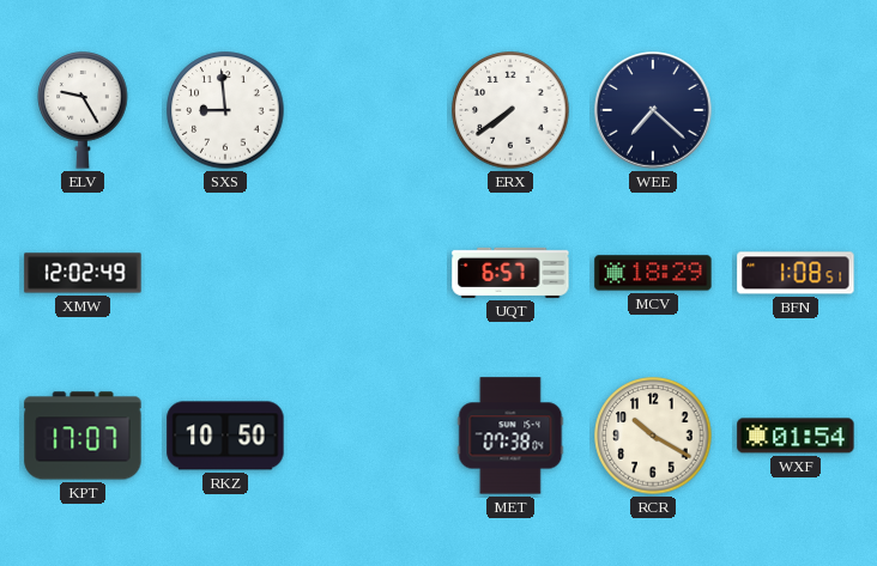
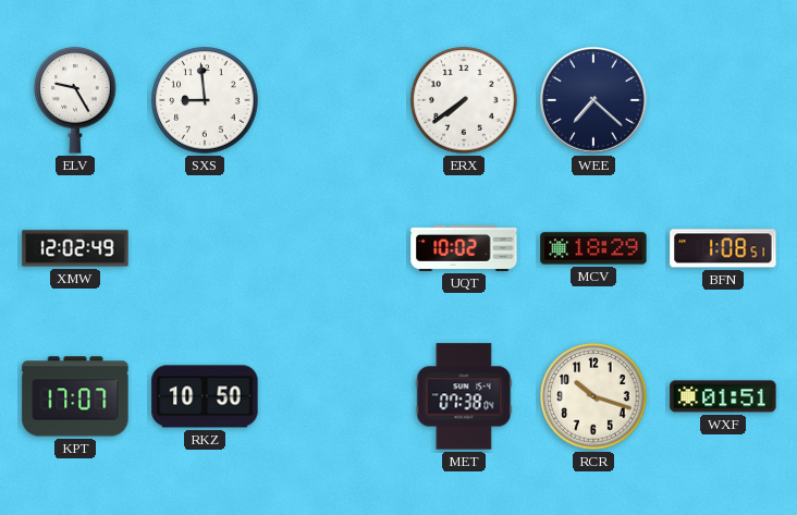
UQT: 6:57 -> 10:02
RCR: 10:20 -> 10:18
WXF: 01:54 -> 01:51
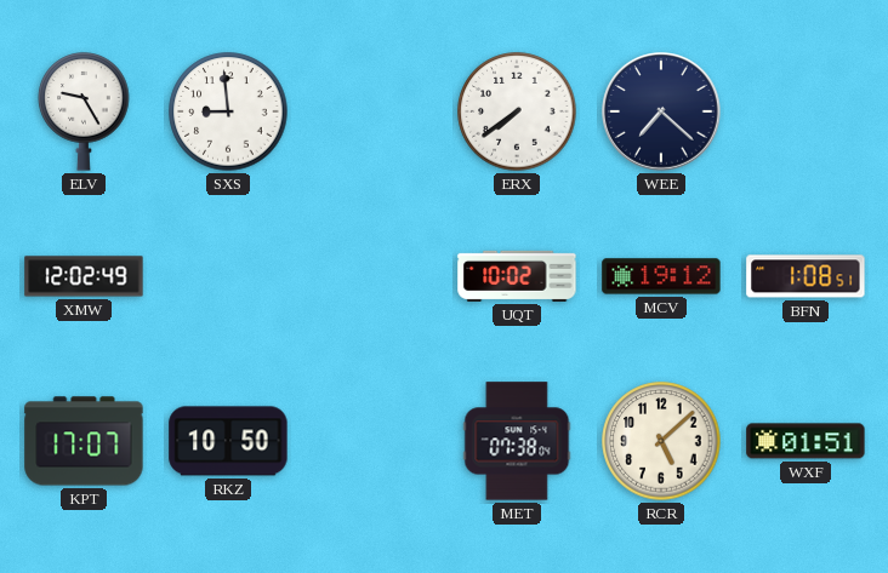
MCV: 18:29 -> 19:12
RCR: 10:18 -> 5:08
